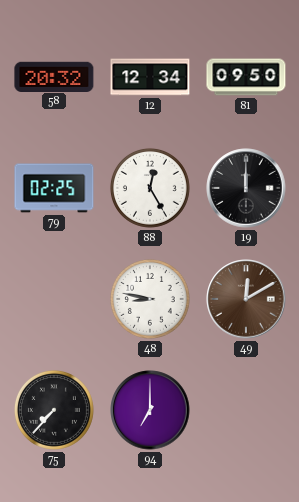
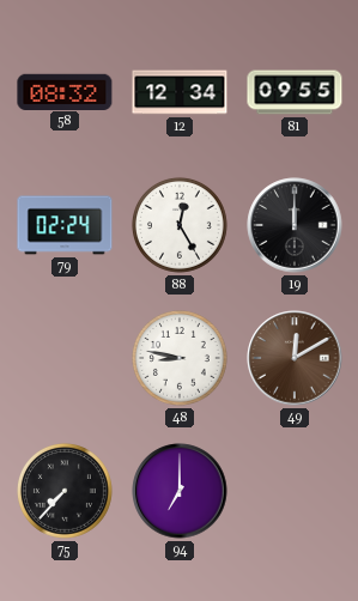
58: 20:32 -> 08:32
81: 09:50 -> 09:55
79: 02:25 -> 02:24
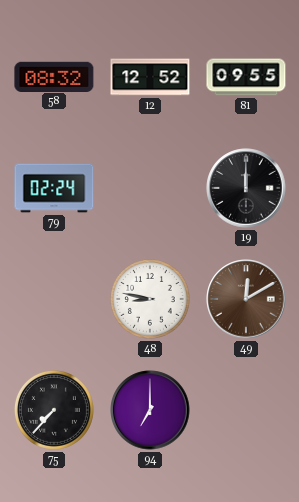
12: 12:34 -> 12:52
88: 12:25 -> none
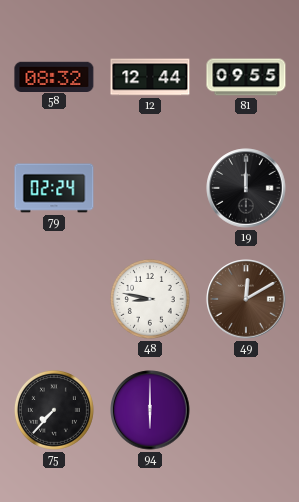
12: 12:52 -> 12:44
94: 7:00 -> 6:00
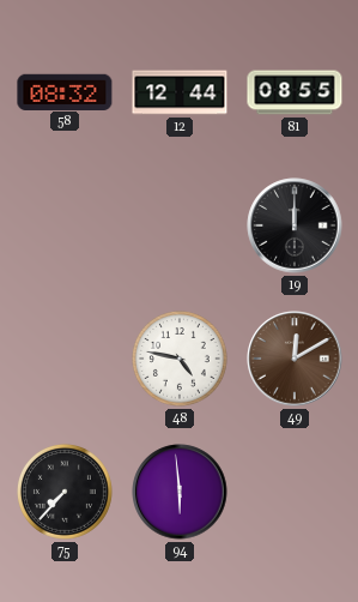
81: 09:55 -> 08:55
79: 02:24 -> none
48: 8:47 -> 4:47
94: 6:00 -> 5:59
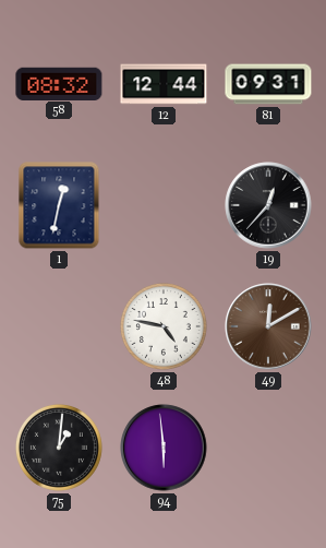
81: 08:55 -> 09:31
1: none -> 12:32
19: 12:00 -> 12:37
75: 7:37 -> 1:01
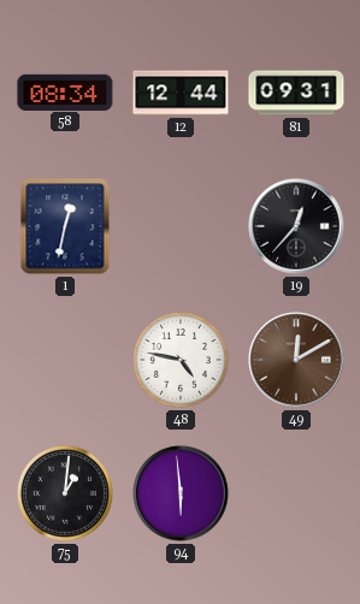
58: 08:32 -> 08:34
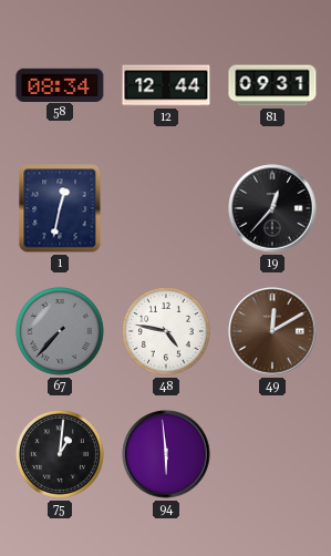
67: none -> 7:37
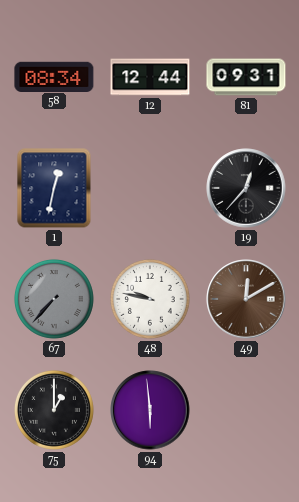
48: 4:47 -> 9:47
75: 1:01 -> 1:00
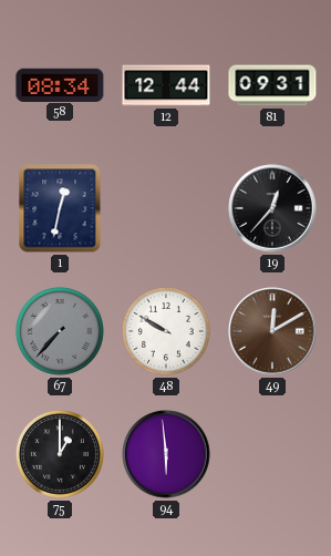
48: 9:47 -> 9:50
